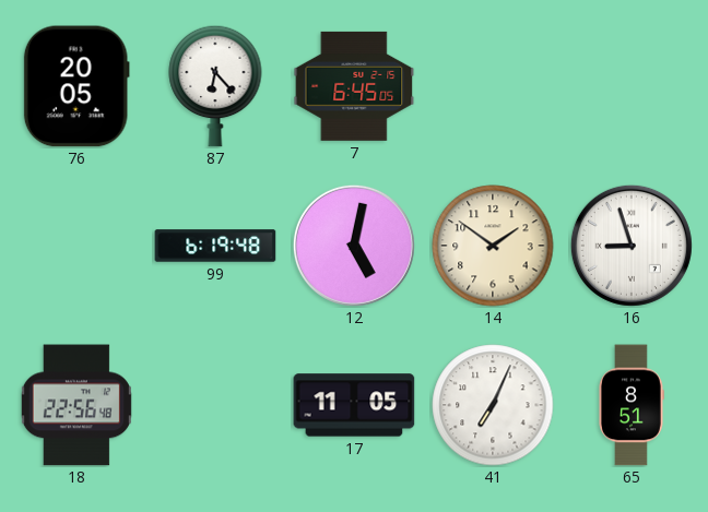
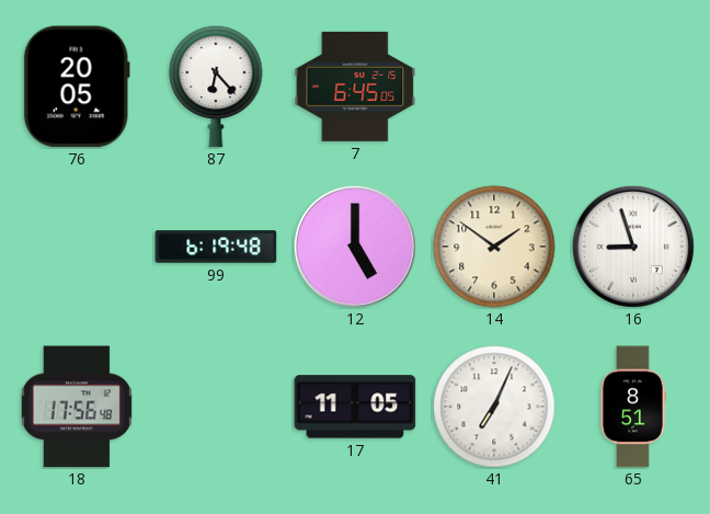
12: 5:02 -> 5:00
18: 22:56 -> 17:56
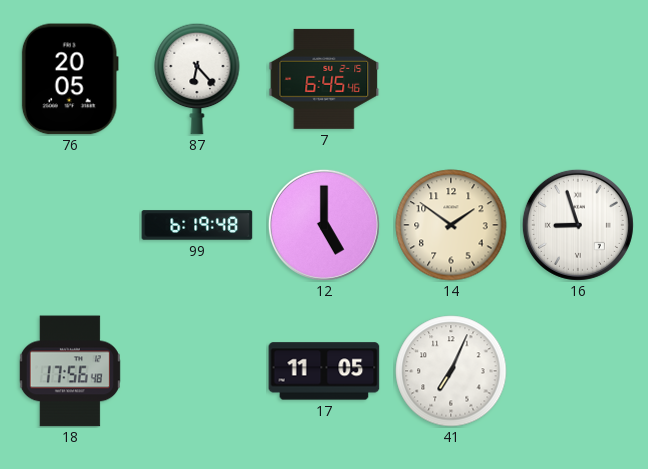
7: 6:45:05 -> 6:45:46
65: 8:51 -> none
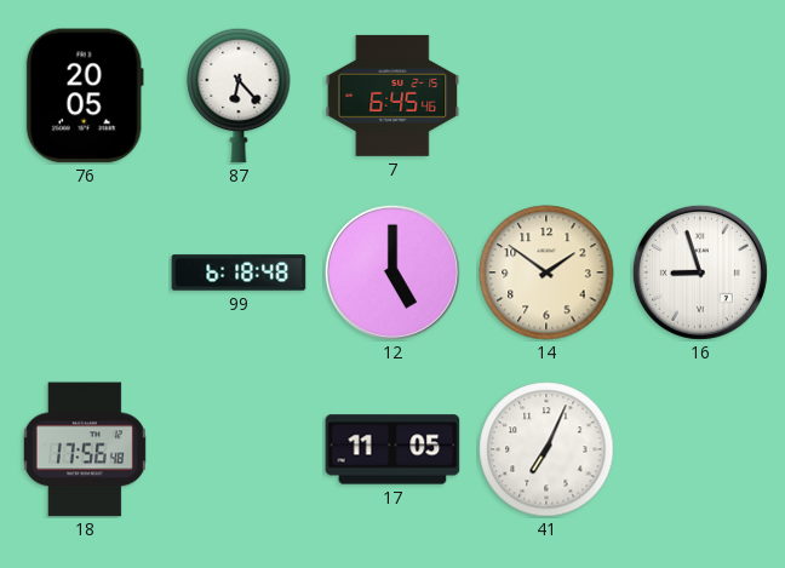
99: 6:19 -> 6:18
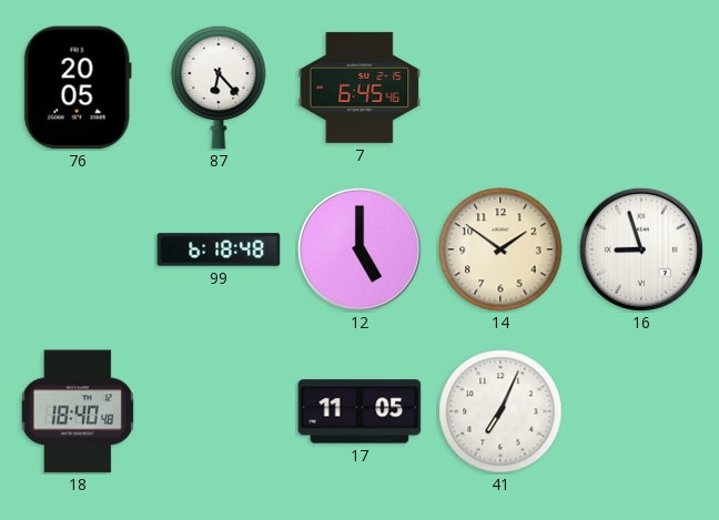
18: 17:56 -> 18:40
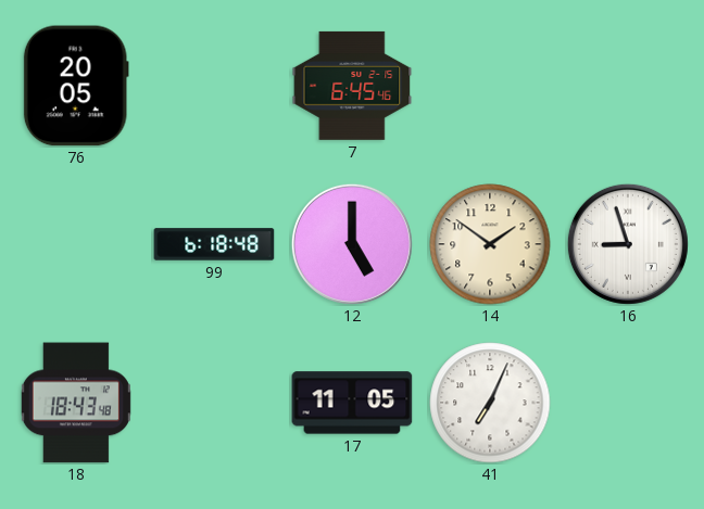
87: 6:23 -> none
18: 18:40 -> 18:43
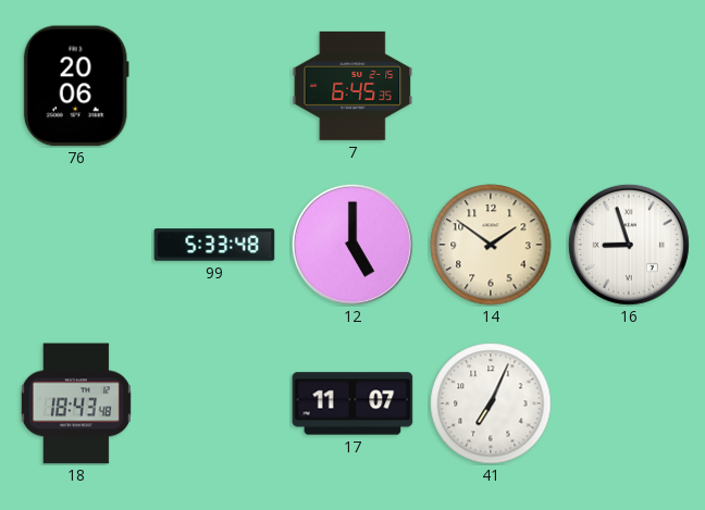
76: 20:05 -> 20:06
7: 6:45:46 -> 6:45:35
99: 6:18 -> 5:33
17: 11:05 -> 11:07
